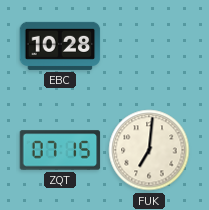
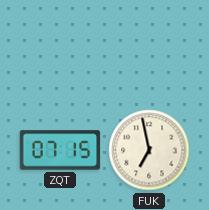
EBC: 10:28 -> none
FUK: 7:01 -> 6:58
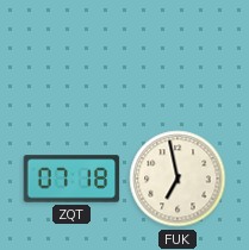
ZQT: 07:15 -> 07:18
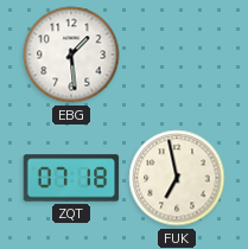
EBG: none -> 1:29
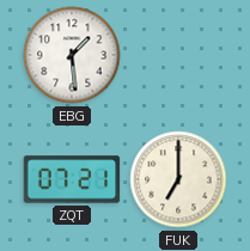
ZQT: 07:18 -> 07:21
FUK: 6:58 -> 7:00
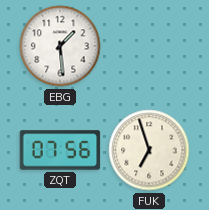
ZQT: 07:21 -> 07:56
FUK: 7:00 -> 6:57
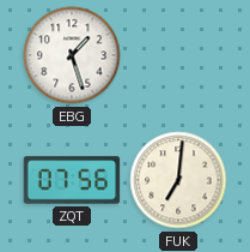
EBG: 1:29 -> 1:27
FUK: 6:57 -> 7:01
